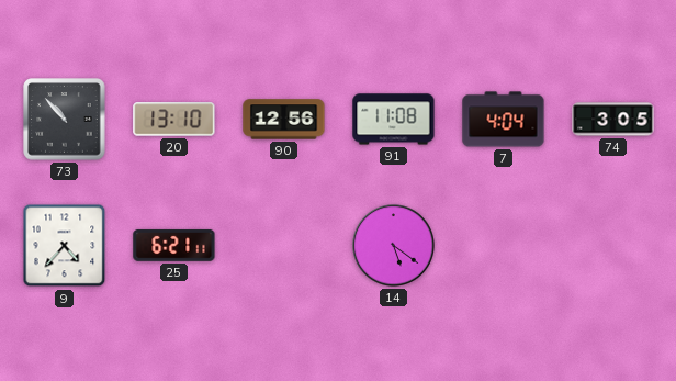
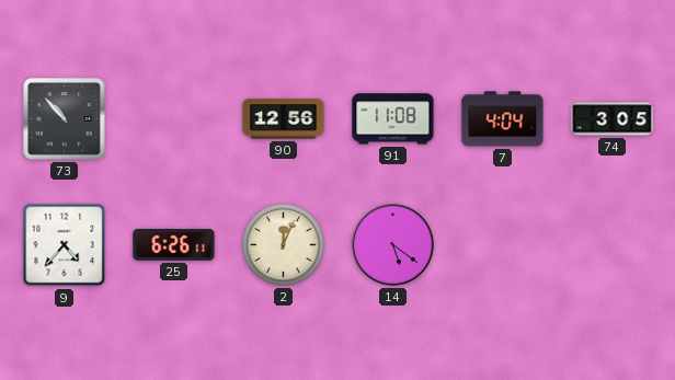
20: 13:10 -> none
25: 6:21 -> 6:26
2: none -> 12:04
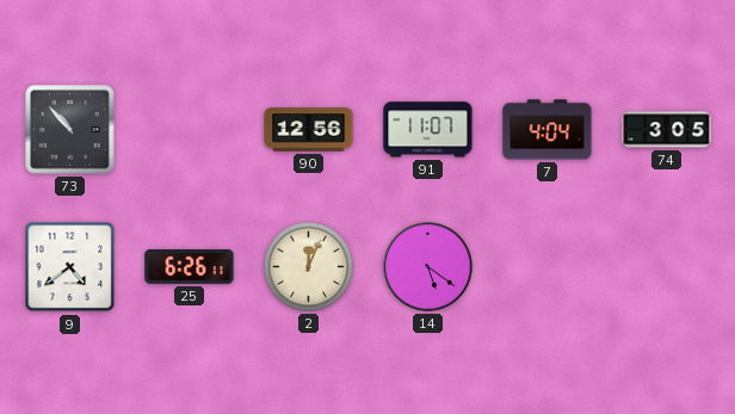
91: 11:08 -> 11:07
9: 4:37 -> 4:39
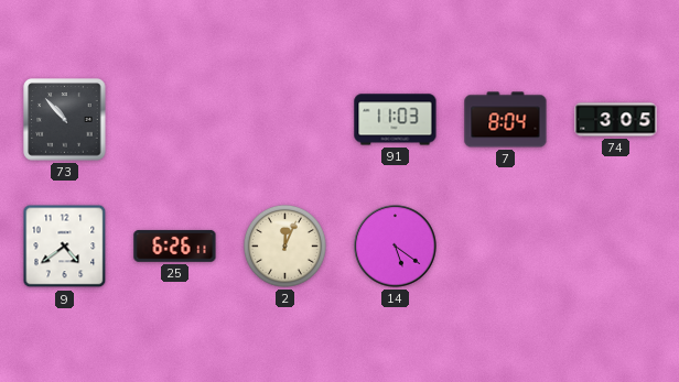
90: 12:56 -> none
91: 11:07 -> 11:03
7: 4:04 -> 8:04
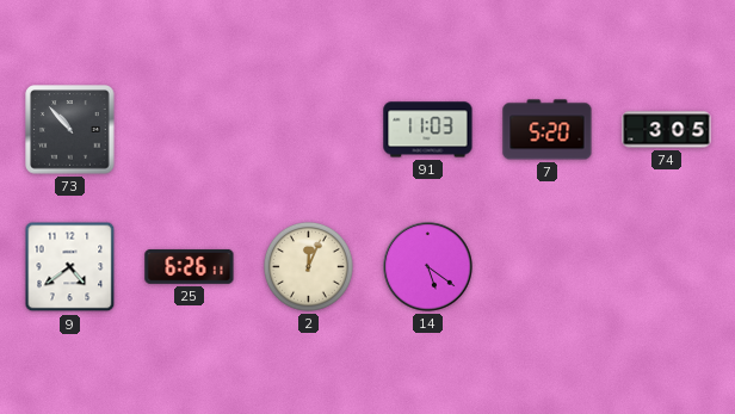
7: 8:04 -> 5:20
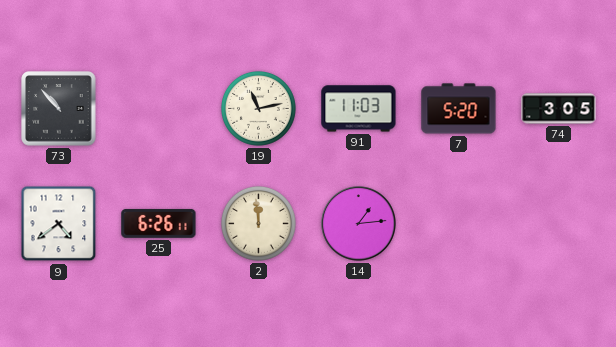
19: none -> 11:13
2: 12:04 -> 11:59
14: 5:21 -> 1:14
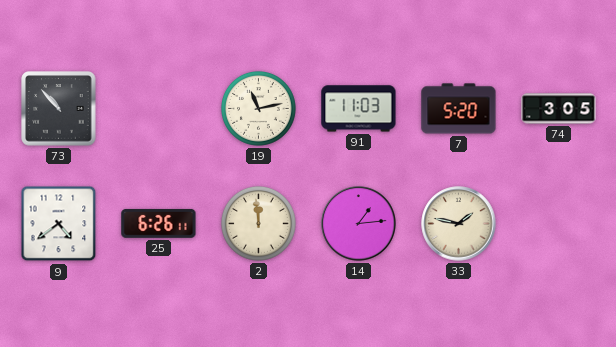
33: none -> 1:47
